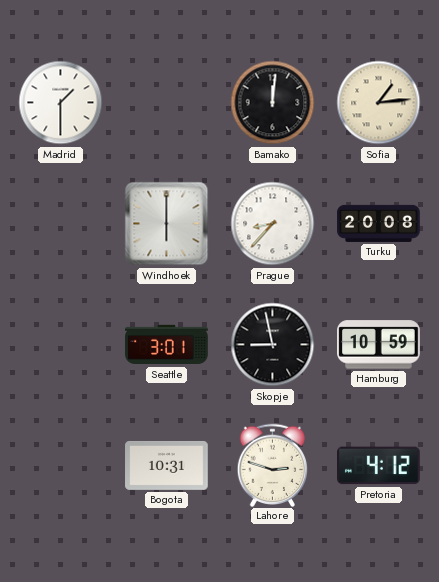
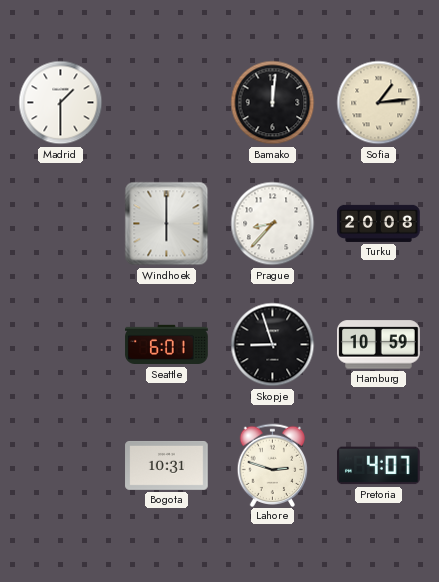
Seattle: 3:01 -> 6:01
Skopje: 8:58 -> 8:57
Pretoria: 4:12 -> 4:07
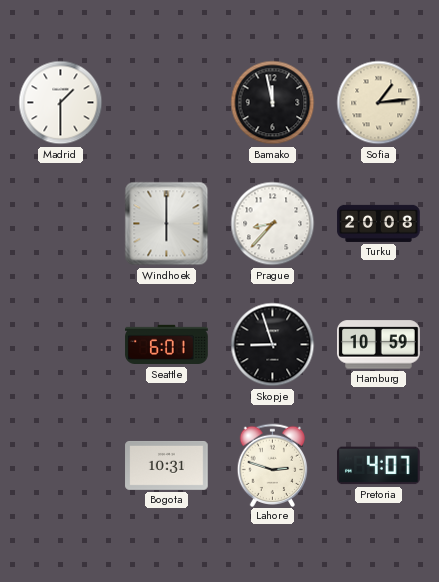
Bamako: 12:01 -> 11:58
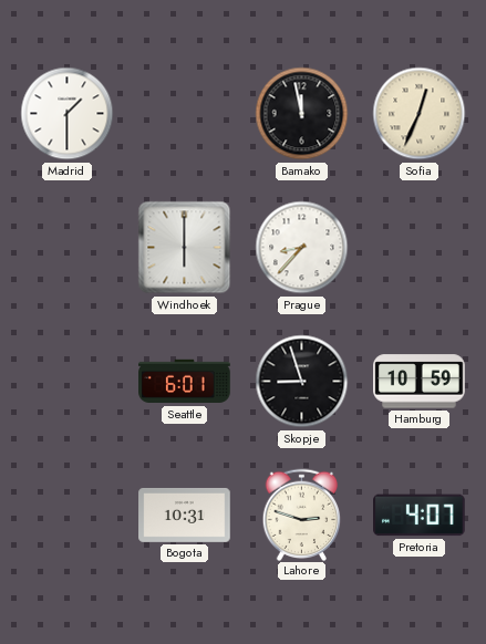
Sofia: 1:14 -> 12:34
Turku: 20:08 -> none
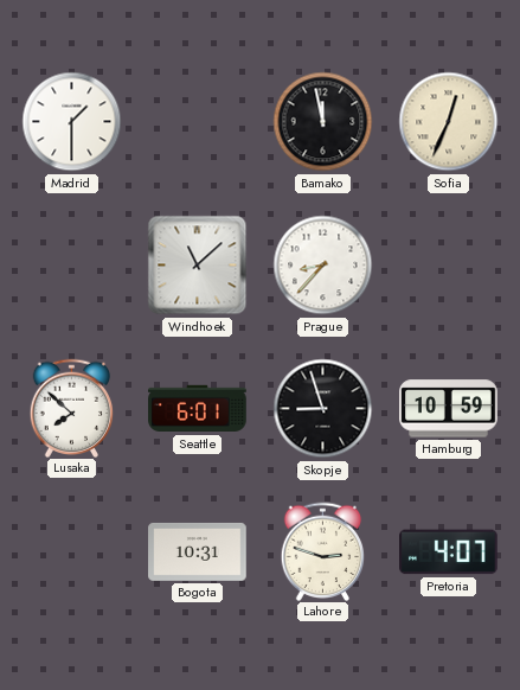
Windhoek: 6:00 -> 11:08
Lusaka: none -> 7:52
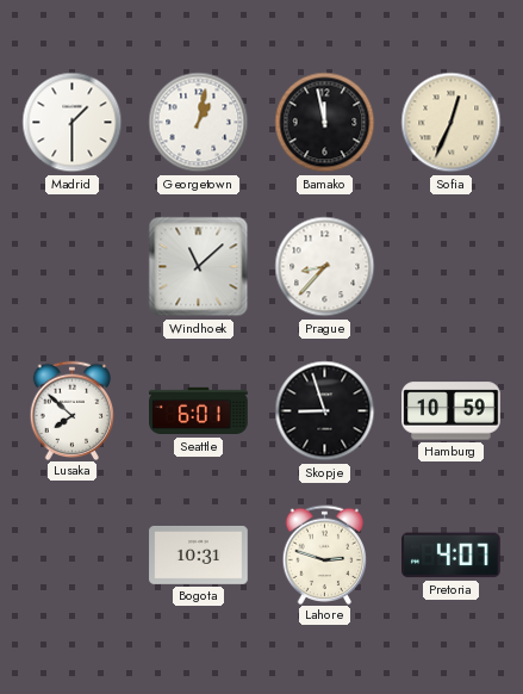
Georgetown: none -> 1:02
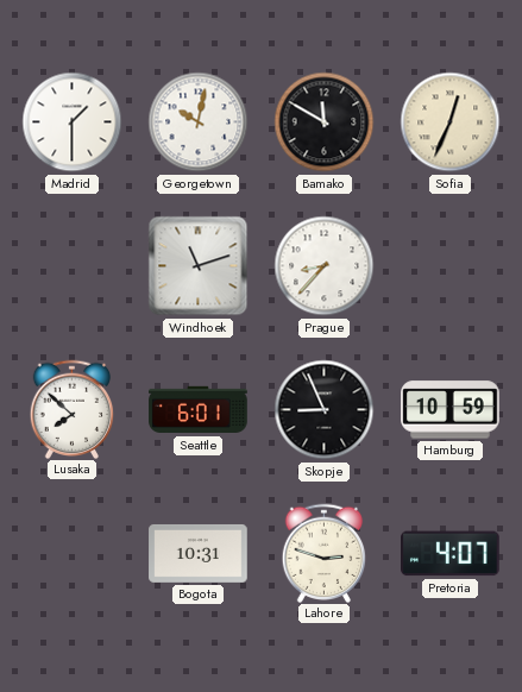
Georgetown: 1:02 -> 10:02
Bamako: 11:58 -> 11:50
Windhoek: 11:08 -> 11:12
Skopje: 8:57 -> 8:56
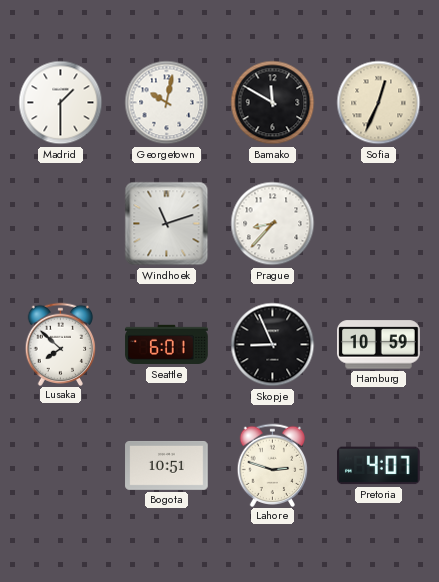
Bogota: 10:31 -> 10:51
